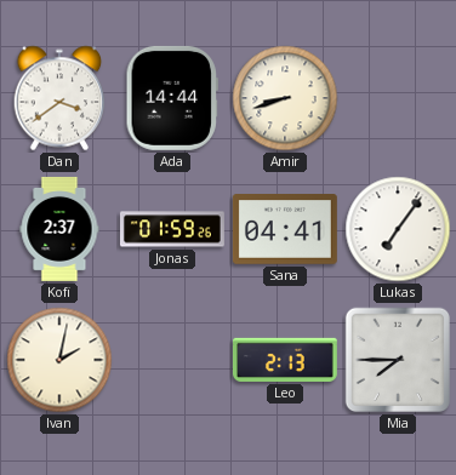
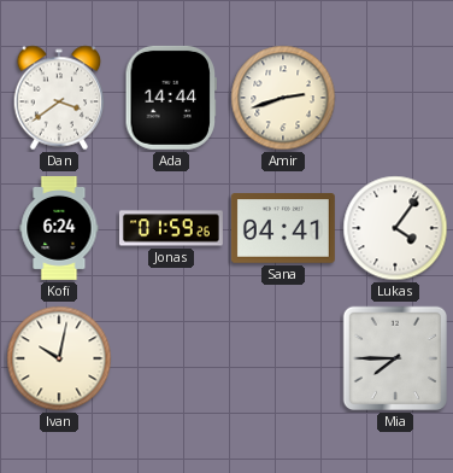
Amir: 8:42 -> 2:42
Kofi: 2:37 -> 6:24
Lukas: 7:06 -> 4:06
Ivan: 2:02 -> 10:02
Leo: 2:13 -> none
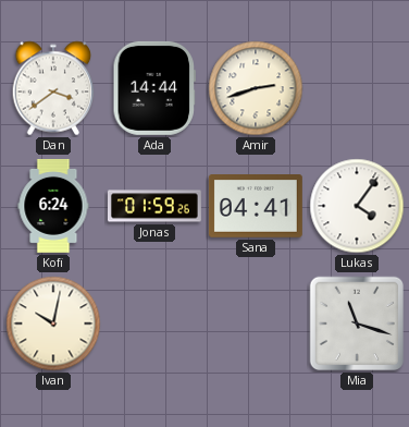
Mia: 7:45 -> 11:18
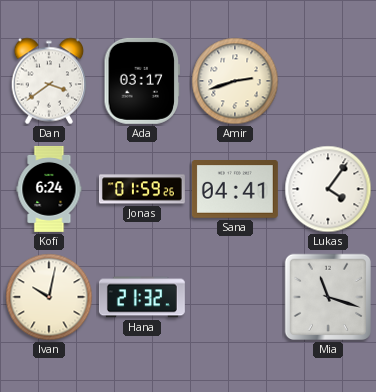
Ada: 14:44 -> 03:17
Hana: none -> 21:32
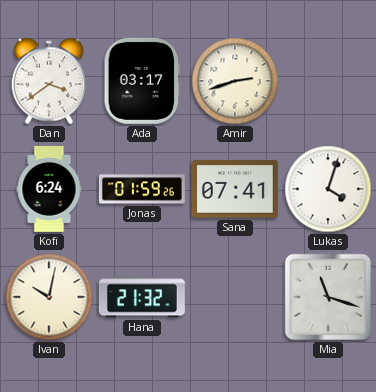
Sana: 04:41 -> 07:41
Lukas: 4:06 -> 4:03
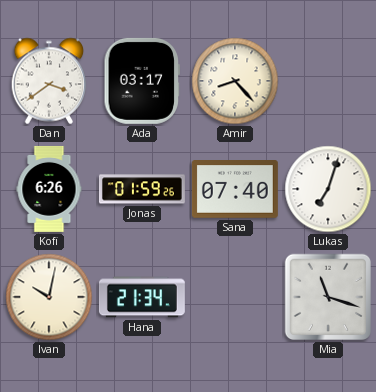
Amir: 2:42 -> 8:23
Kofi: 6:24 -> 6:26
Sana: 07:41 -> 07:40
Lukas: 4:03 -> 7:03
Hana: 21:32 -> 21:34
